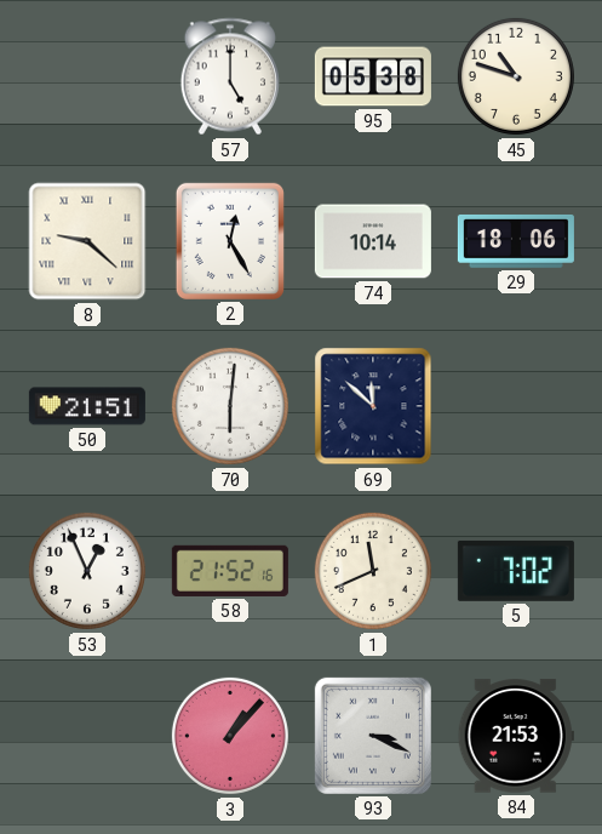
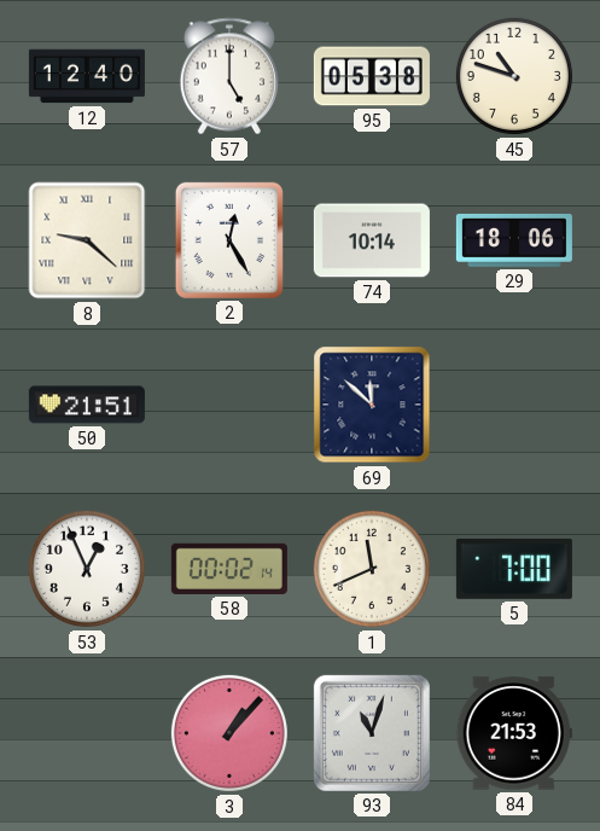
12: none -> 12:40
70: 6:01 -> none
58: 21:52 -> 00:02
5: 7:02 -> 7:00
93: 3:19 -> 11:03
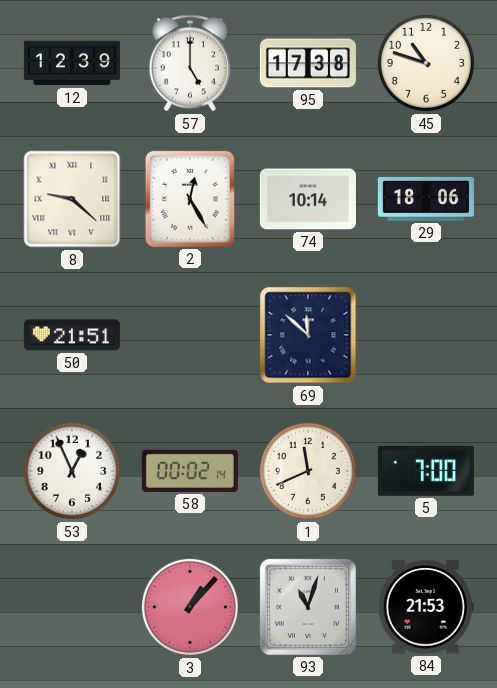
12: 12:40 -> 12:39
95: 05:38 -> 17:38
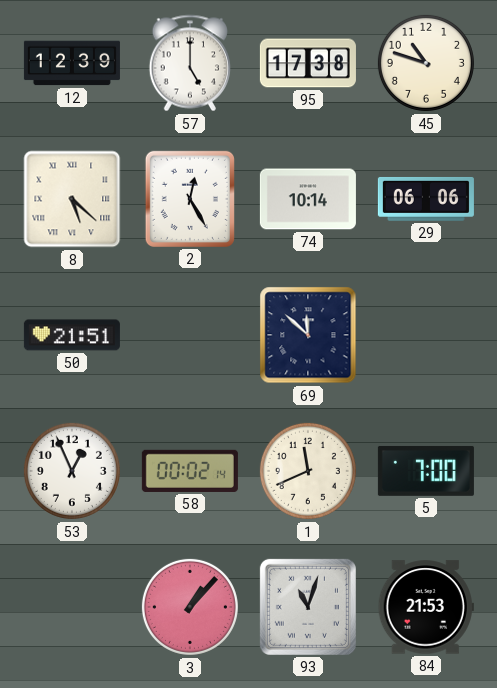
8: 9:22 -> 5:22
29: 18:06 -> 06:06
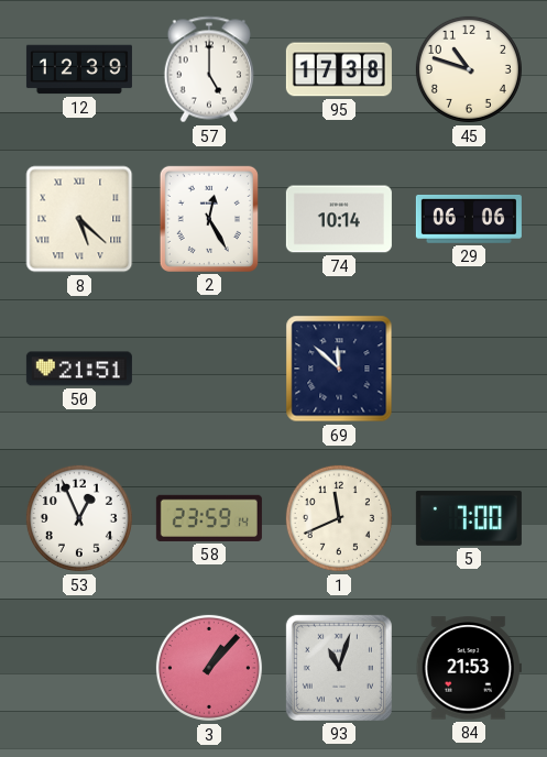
58: 00:02 -> 23:59
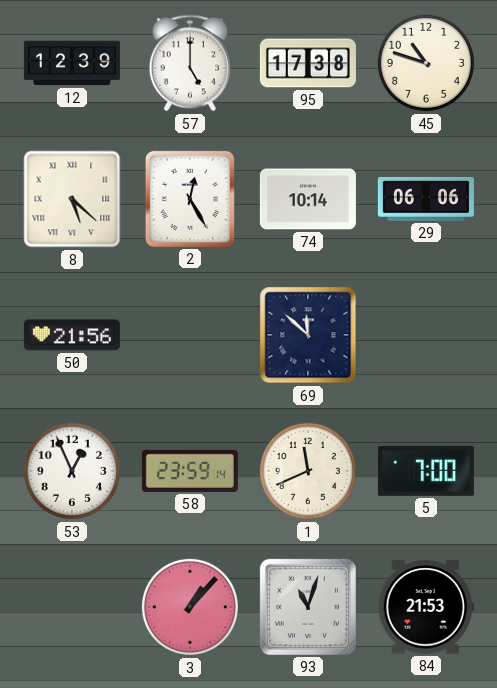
50: 21:51 -> 21:56
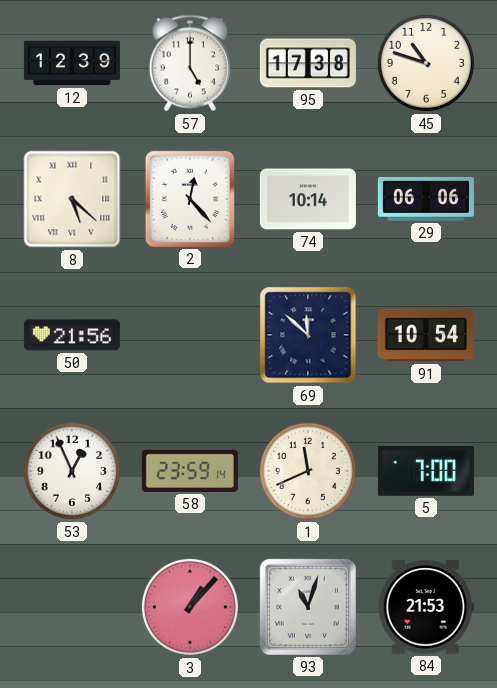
2: 12:25 -> 12:23
91: none -> 10:54
